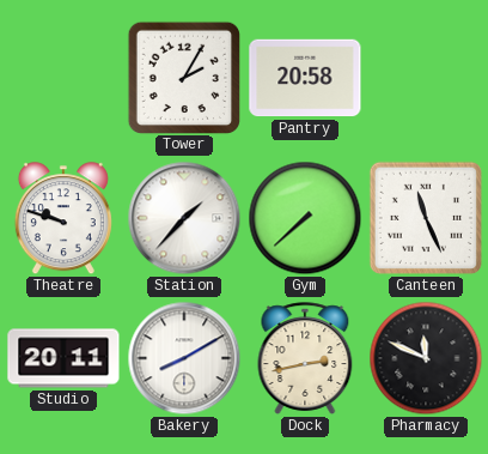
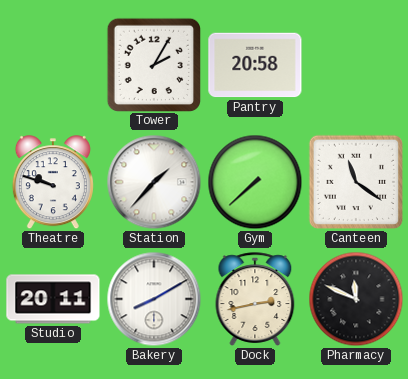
Canteen: 11:26 -> 11:21
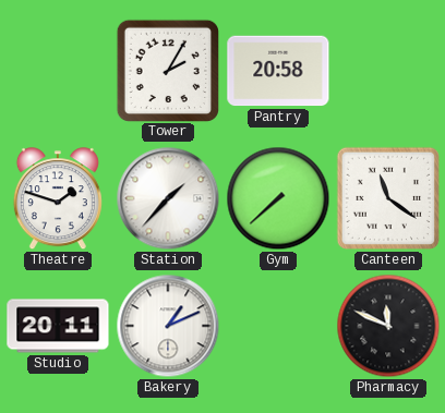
Theatre: 9:48 -> 1:48
Bakery: 8:10 -> 1:11
Dock: 2:43 -> none
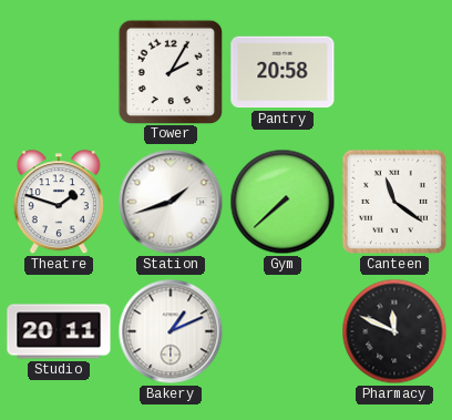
Station: 1:37 -> 1:42
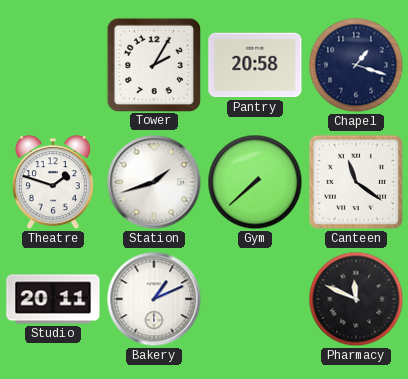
Chapel: none -> 1:18
